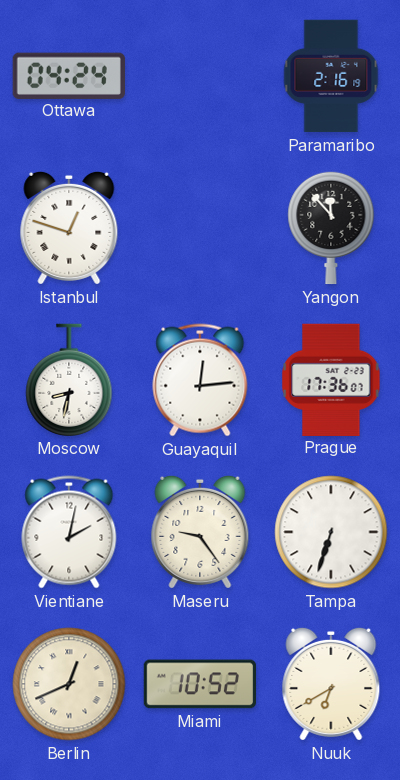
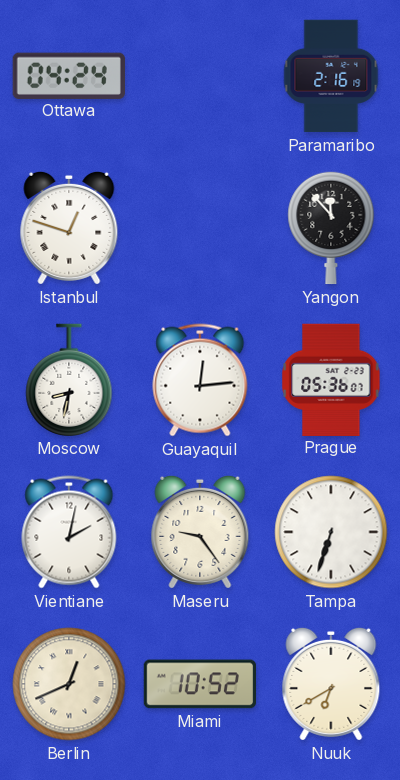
Prague: 17:36 -> 05:36
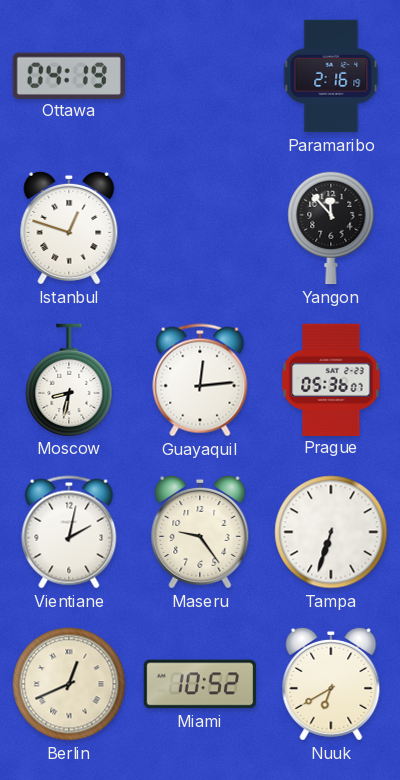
Ottawa: 04:24 -> 04:19
